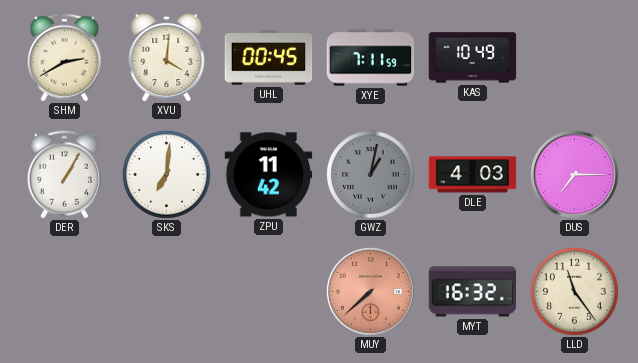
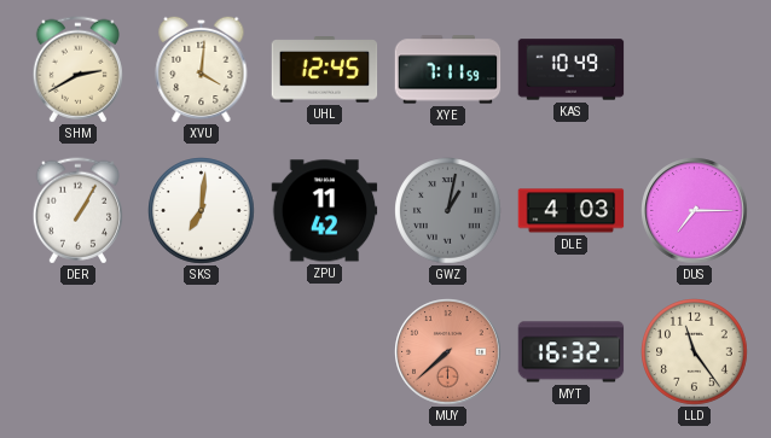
UHL: 00:45 -> 12:45
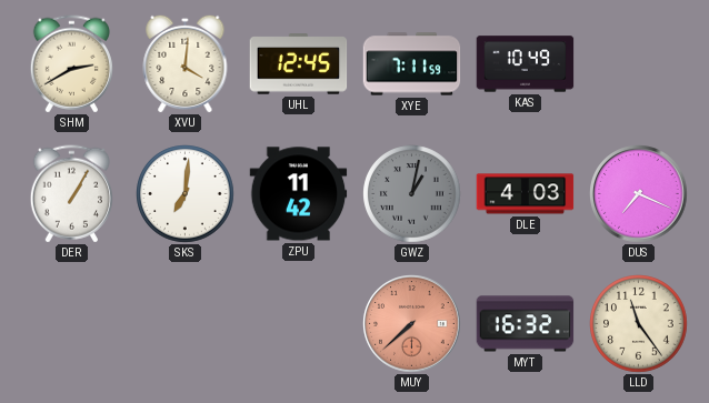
DUS: 7:15 -> 7:19
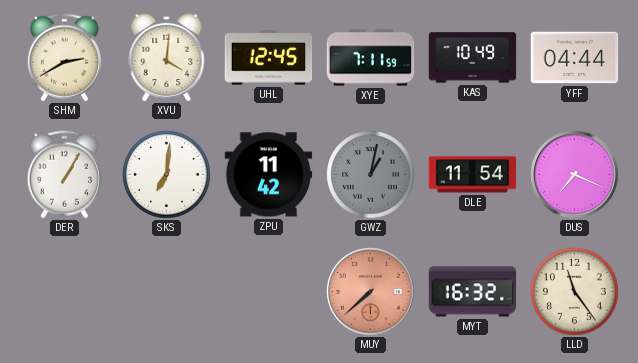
YFF: none -> 04:44
DLE: 4:03 -> 11:54
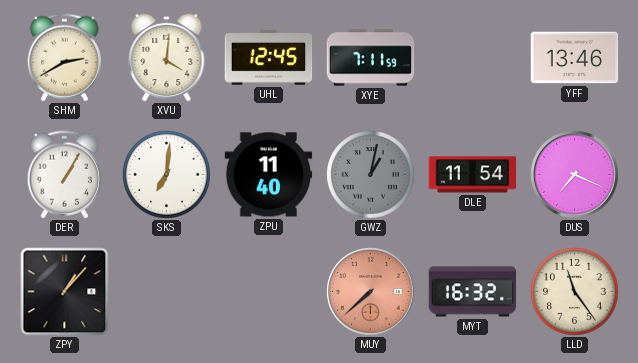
KAS: 10:49 -> none
YFF: 04:44 -> 13:46
ZPU: 11:42 -> 11:40
ZPY: none -> 1:07
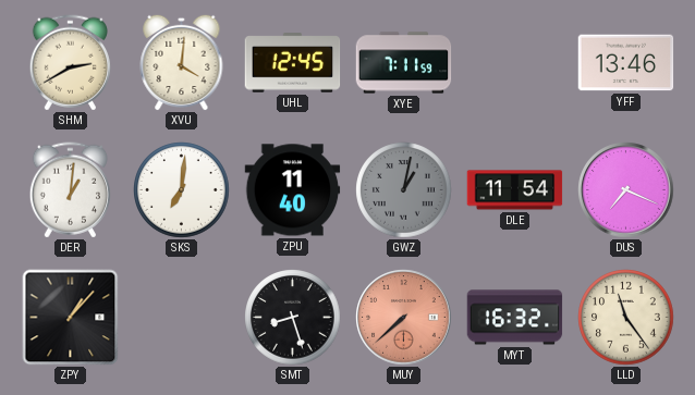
DER: 1:05 -> 1:01
SMT: none -> 8:27
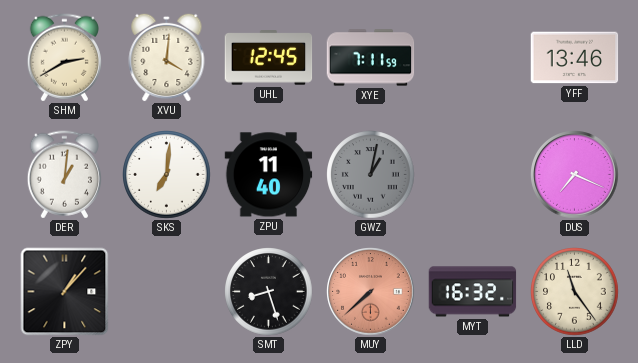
DLE: 11:54 -> none
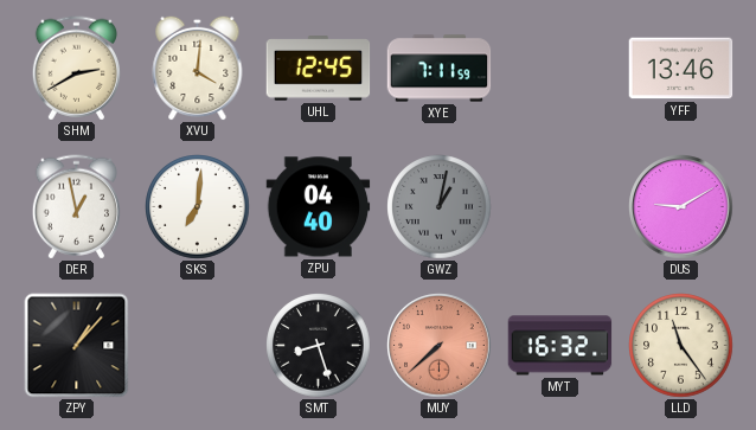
DER: 1:01 -> 12:58
ZPU: 11:40 -> 04:40
DUS: 7:19 -> 9:10
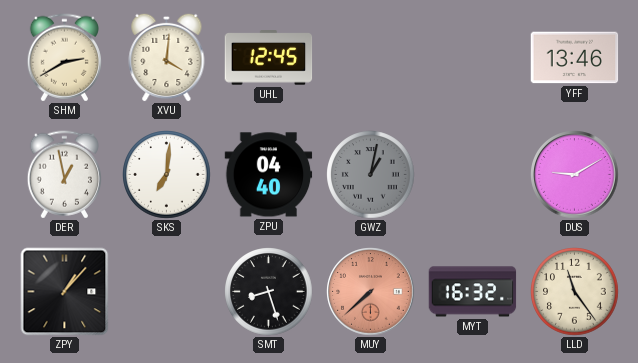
XYE: 7:11 -> none
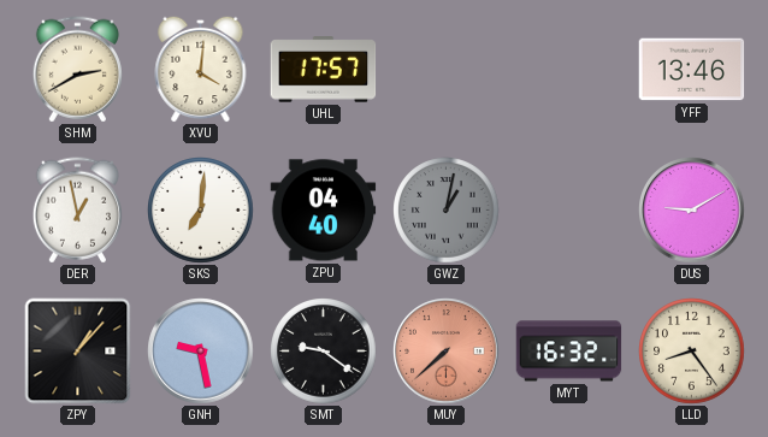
UHL: 12:45 -> 17:57
GNH: none -> 9:28
SMT: 8:27 -> 9:21
LLD: 11:24 -> 8:24
